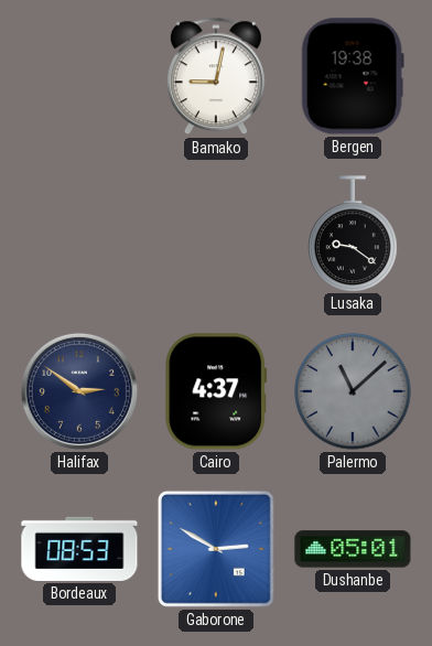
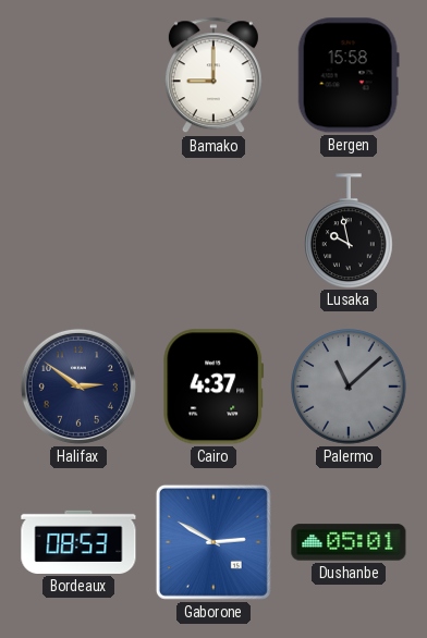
Bamako: 9:02 -> 9:00
Bergen: 19:38 -> 15:58
Lusaka: 9:21 -> 9:58
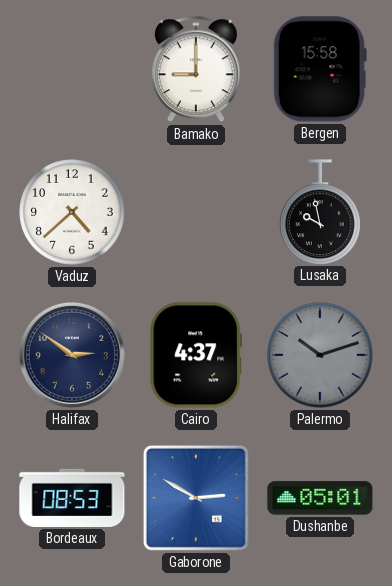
Vaduz: none -> 4:38
Palermo: 11:08 -> 10:12
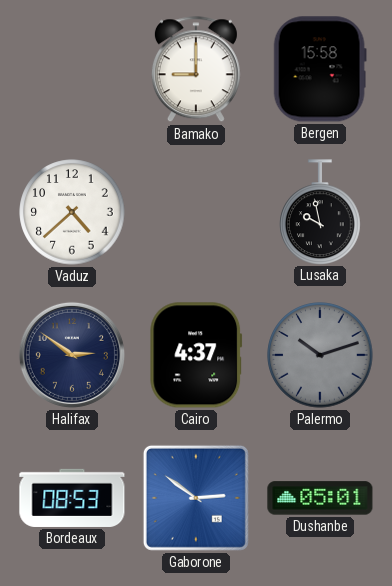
Gaborone: 2:50 -> 2:51
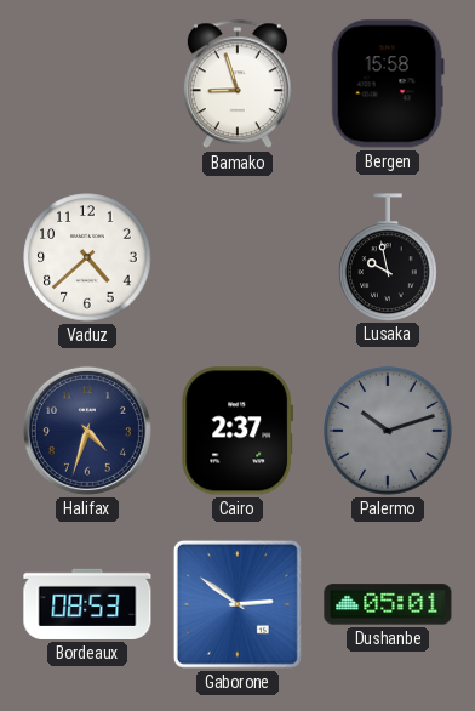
Bamako: 9:00 -> 8:57
Halifax: 2:51 -> 4:33
Cairo: 4:37 -> 2:37
